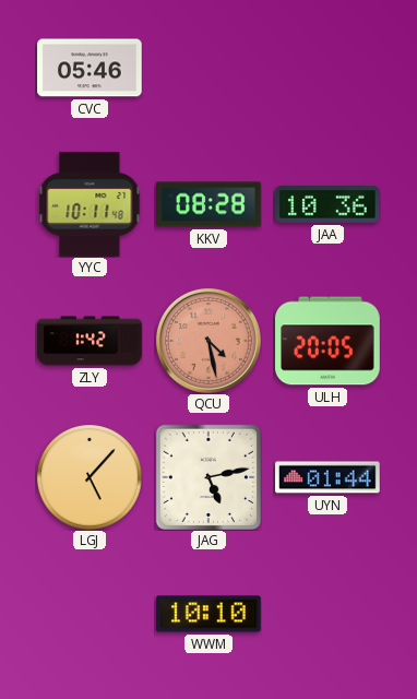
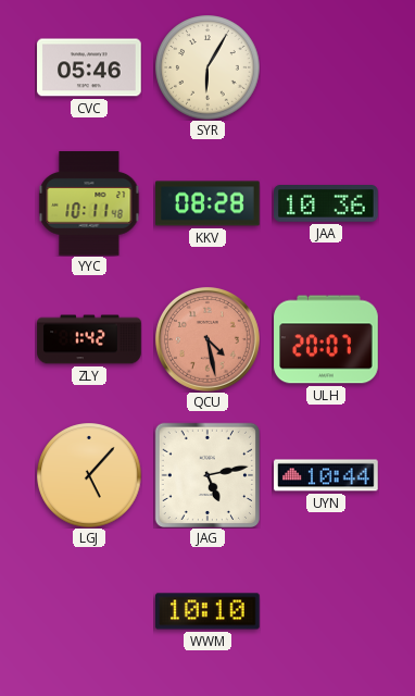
SYR: none -> 6:05
ULH: 20:05 -> 20:07
UYN: 01:44 -> 10:44
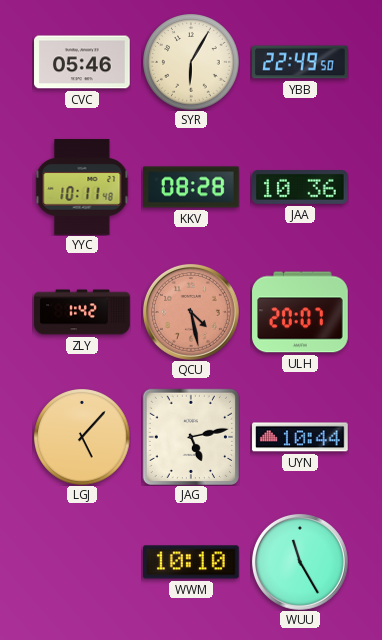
YBB: none -> 22:49
WUU: none -> 11:25
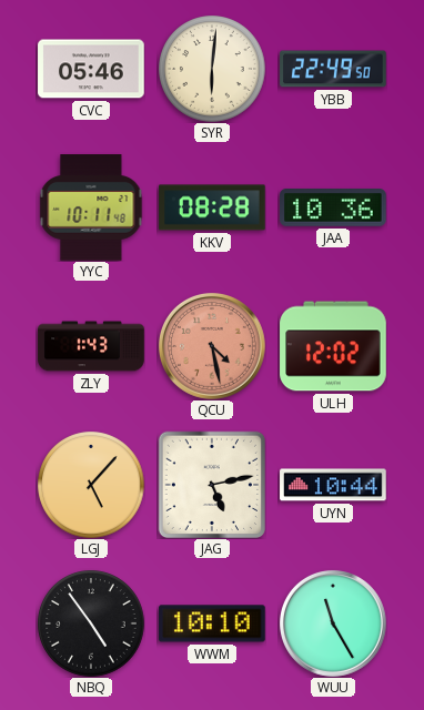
SYR: 6:05 -> 6:01
ZLY: 1:42 -> 1:43
ULH: 20:07 -> 12:02
NBQ: none -> 4:54
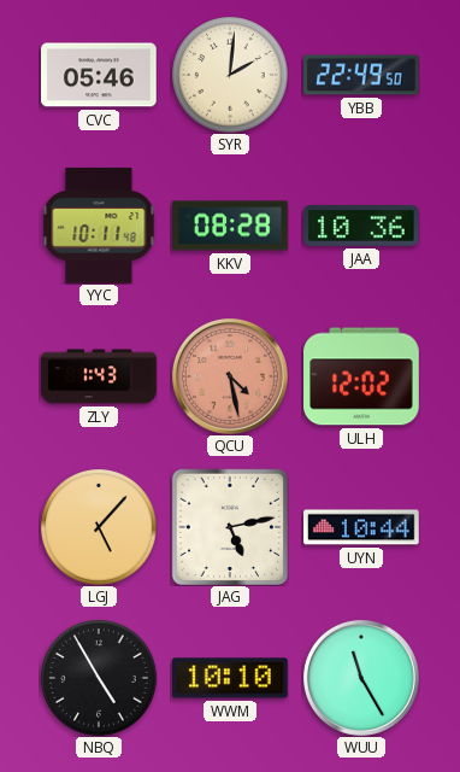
SYR: 6:01 -> 2:01
NBQ: 4:54 -> 4:55
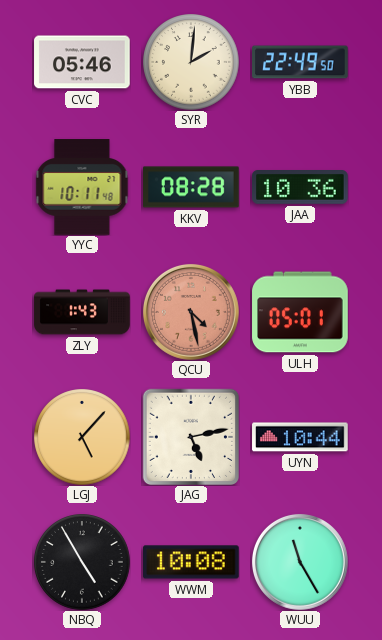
ULH: 12:02 -> 05:01
WWM: 10:10 -> 10:08
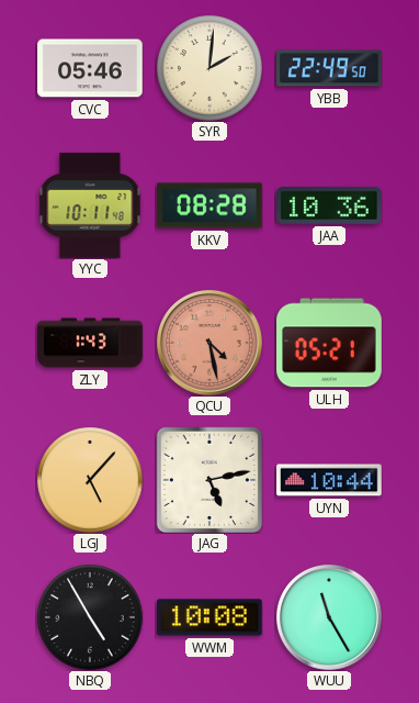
ULH: 05:01 -> 05:21
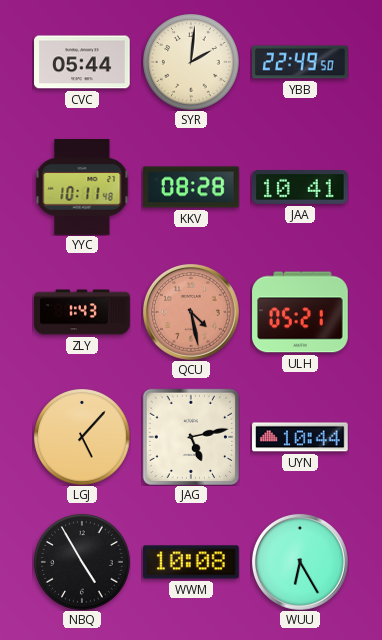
CVC: 05:46 -> 05:44
JAA: 10:36 -> 10:41
WUU: 11:25 -> 6:25
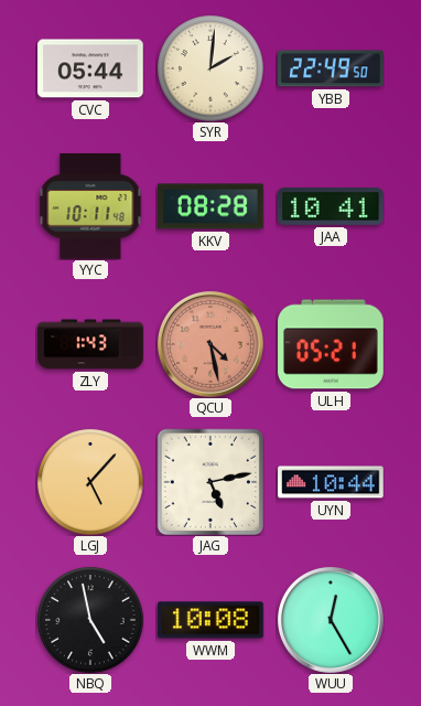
NBQ: 4:55 -> 4:58
WUU: 6:25 -> 12:25
